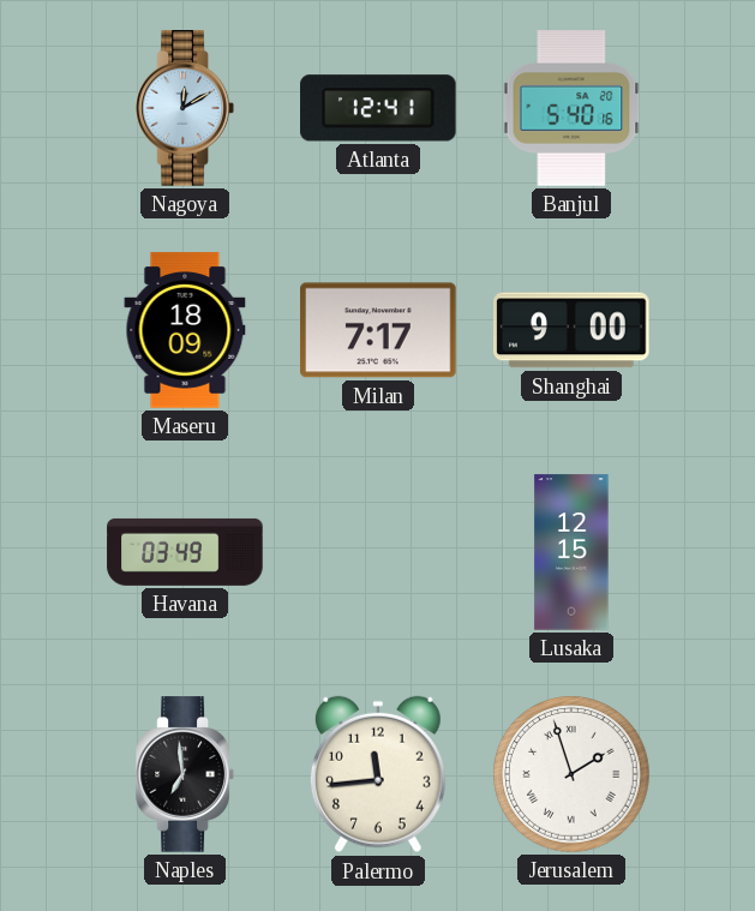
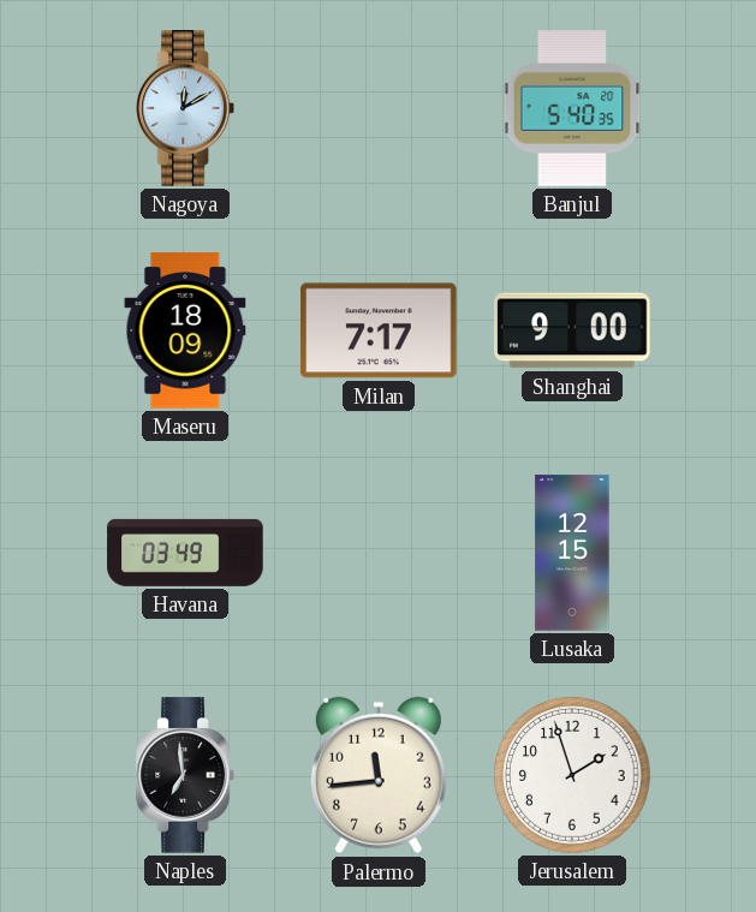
Atlanta: 12:41 -> none
Banjul: 5:40:16 -> 5:40:35
Jerusalem numerals: Roman -> Arabic
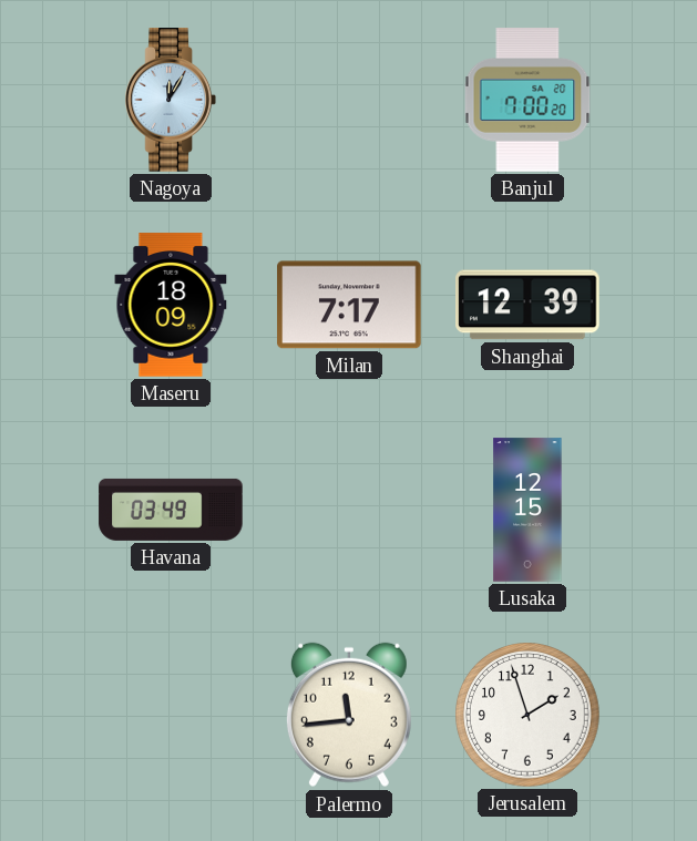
Nagoya: 12:10 -> 12:05
Banjul: 5:40 -> 7:00
Shanghai: 9:00 -> 12:39
Naples: 6:59 -> none
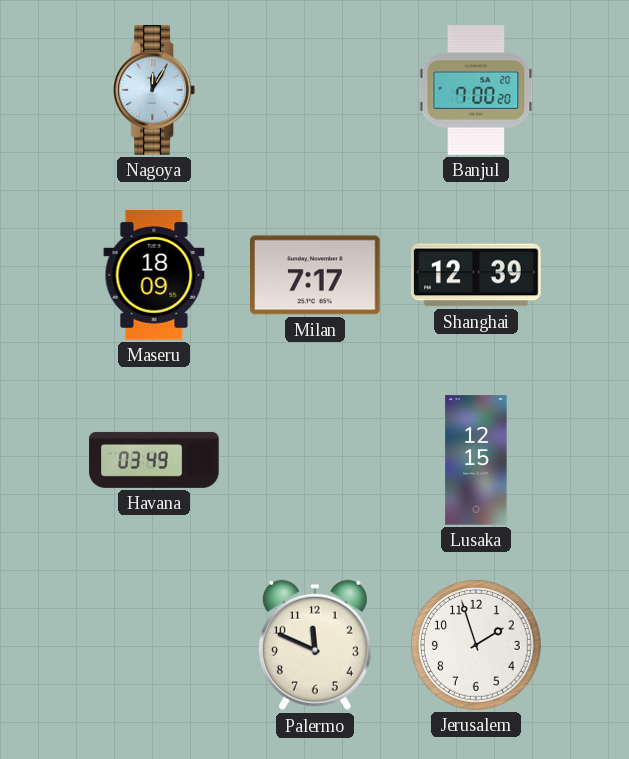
Palermo: 11:44 -> 11:49
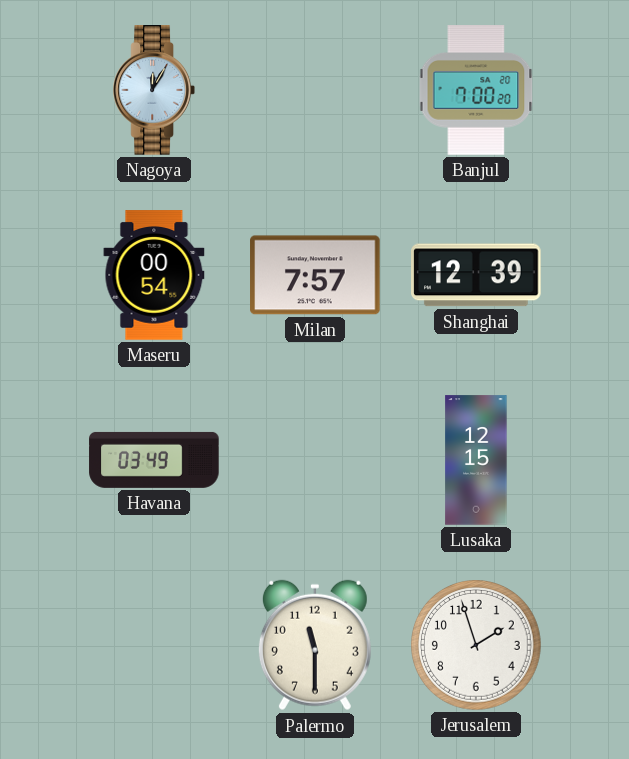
Maseru: 18:09 -> 00:54
Milan: 7:17 -> 7:57
Palermo: 11:49 -> 11:30
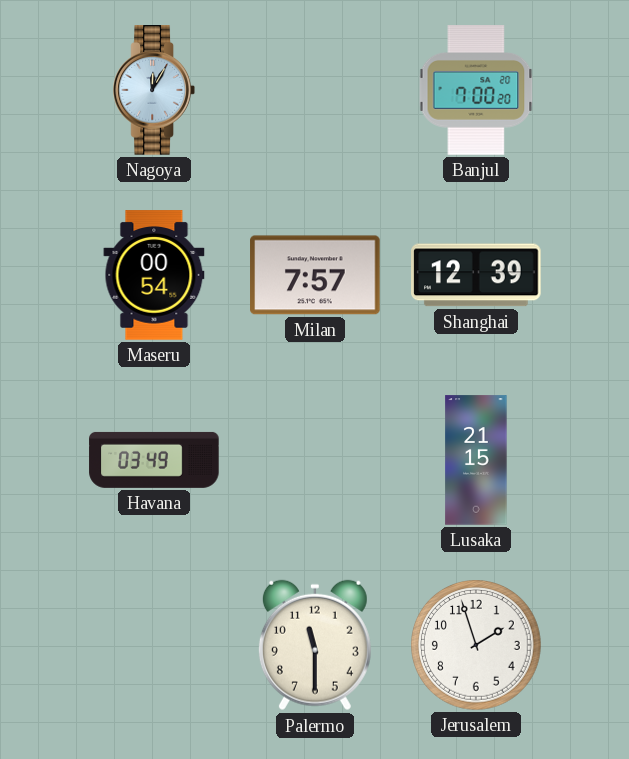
Lusaka: 12:15 -> 21:15
